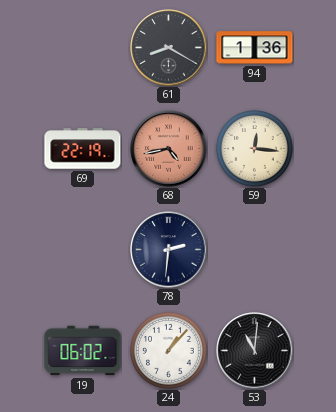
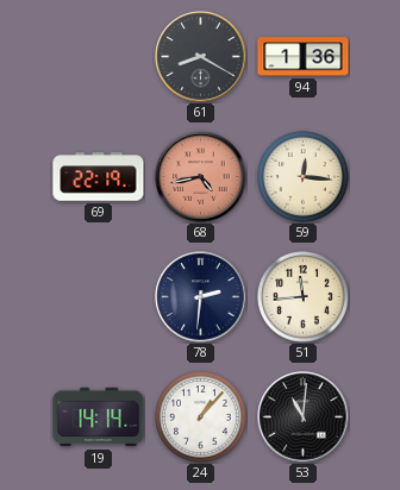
51: none -> 11:44
19: 06:02 -> 14:14
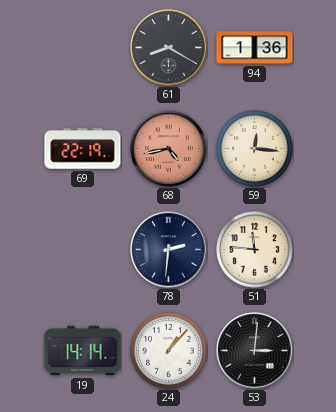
51: 11:44 -> 11:46
53: 11:01 -> 3:01
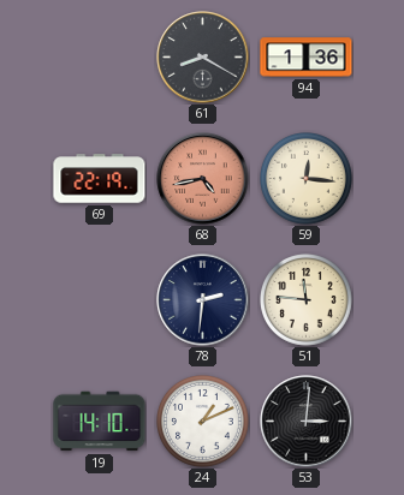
19: 14:14 -> 14:10
24: 1:07 -> 1:11
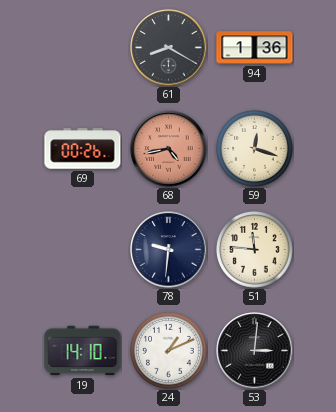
69: 22:19 -> 00:26
59: 12:16 -> 12:18
78: 2:31 -> 9:31
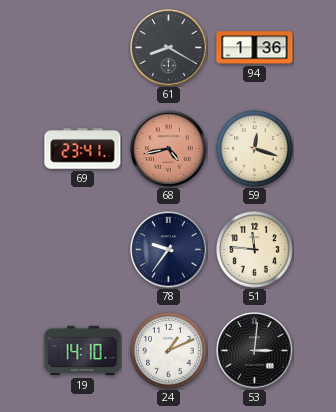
69: 00:26 -> 23:41
78: 9:31 -> 9:36
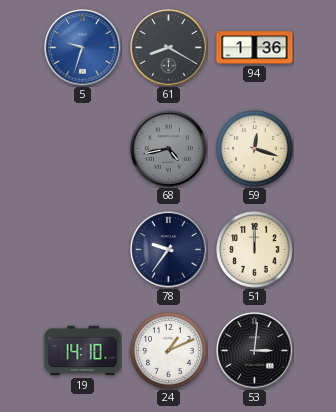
5: none -> 9:33
69: 23:41 -> none
68 dial: salmon -> grey
51: 11:46 -> 12:00
